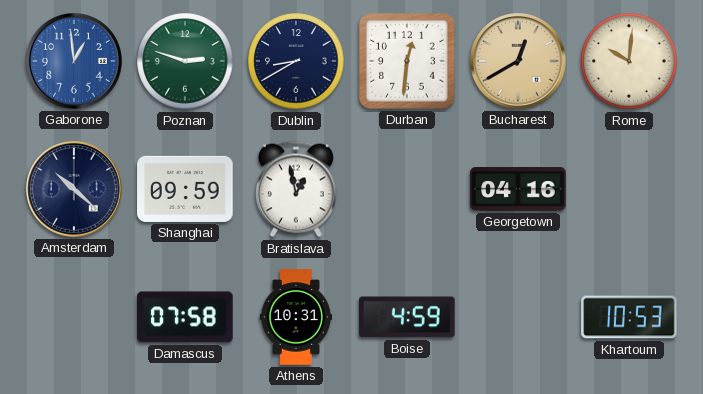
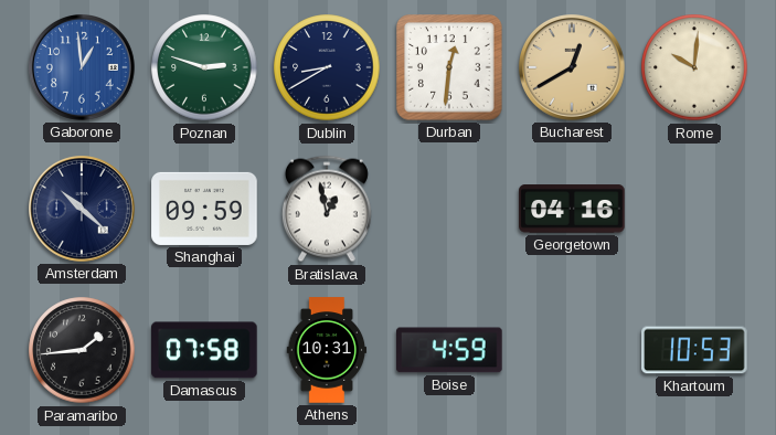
Paramaribo: none -> 1:44
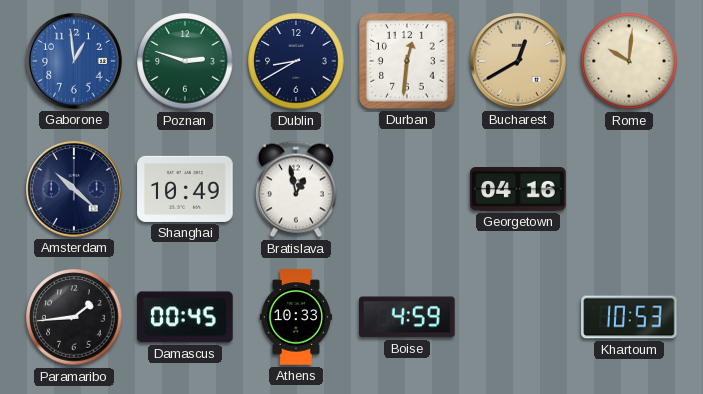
Shanghai: 09:59 -> 10:49
Damascus: 07:58 -> 00:45
Athens: 10:31 -> 10:33
